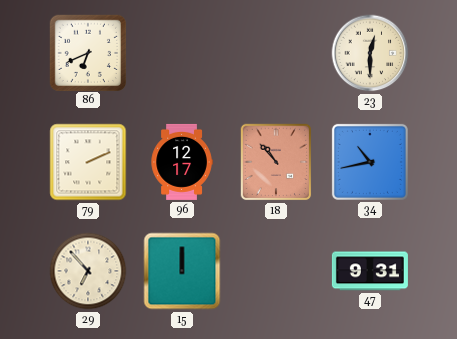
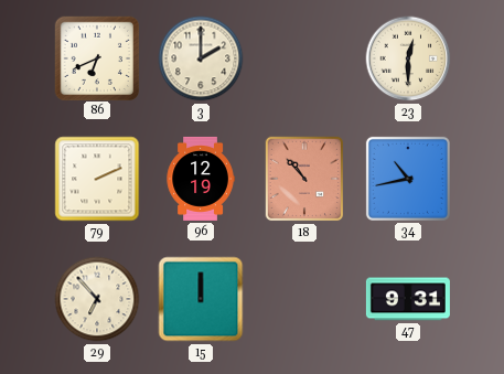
3: none -> 2:00
96: 12:17 -> 12:19
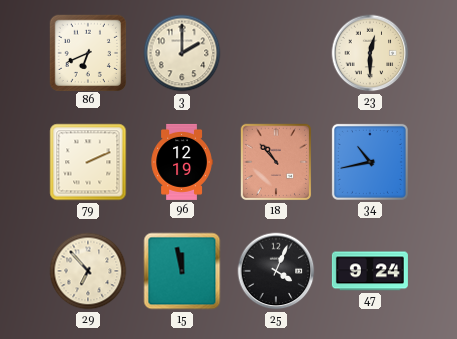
15: 12:00 -> 11:58
25: none -> 4:04
47: 9:31 -> 9:24
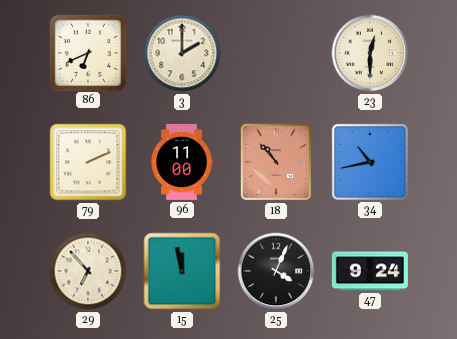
96: 12:19 -> 11:00
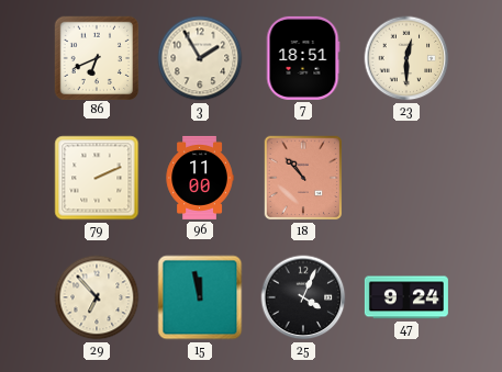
3: 2:00 -> 1:55
7: none -> 18:51
34: 10:43 -> none
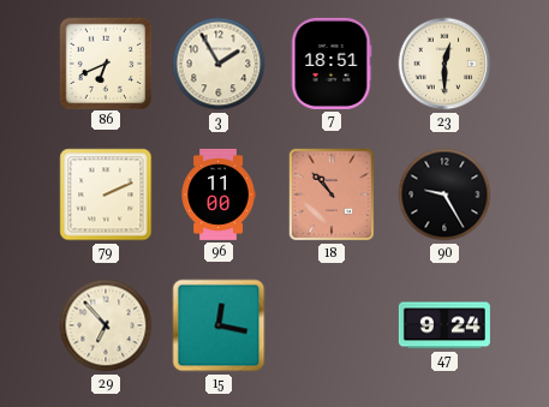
90: none -> 9:25
15: 11:58 -> 12:17
25: 4:04 -> none
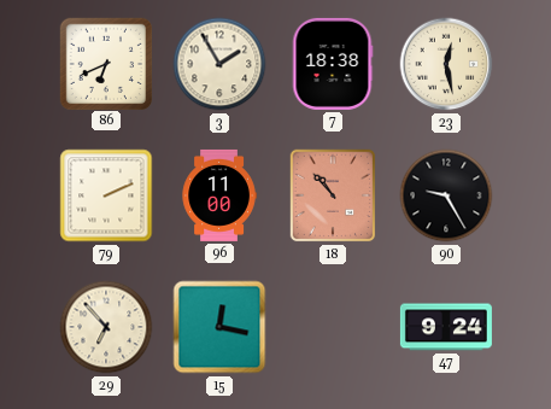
7: 18:51 -> 18:38
23: 12:30 -> 12:28
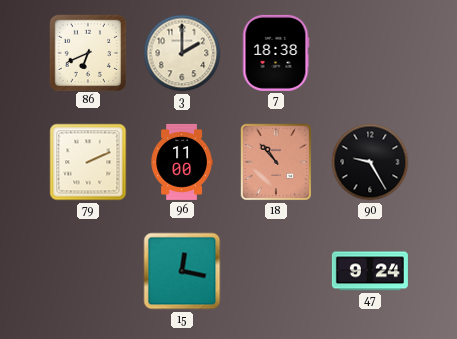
3: 1:55 -> 2:00
23: 12:28 -> none
29: 6:53 -> none
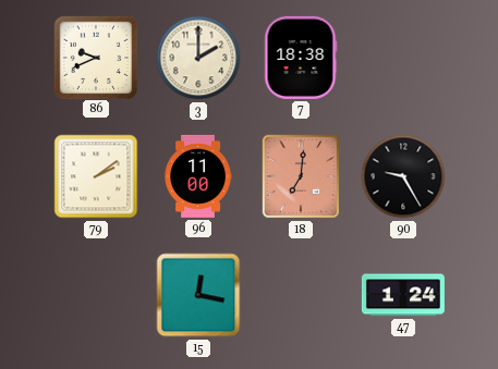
86: 6:41 -> 9:41
79: 2:11 -> 2:09
18: 10:53 -> 7:01
47: 9:24 -> 1:24
